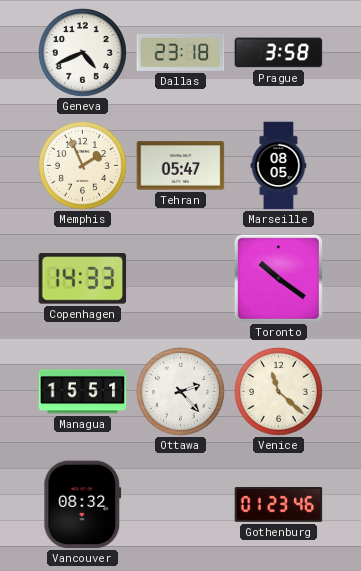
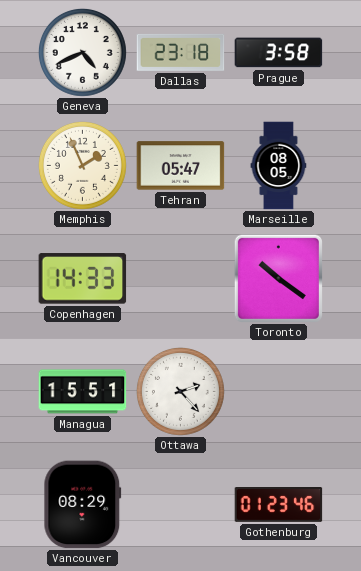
Venice: 11:22 -> none
Vancouver: 08:32 -> 08:29
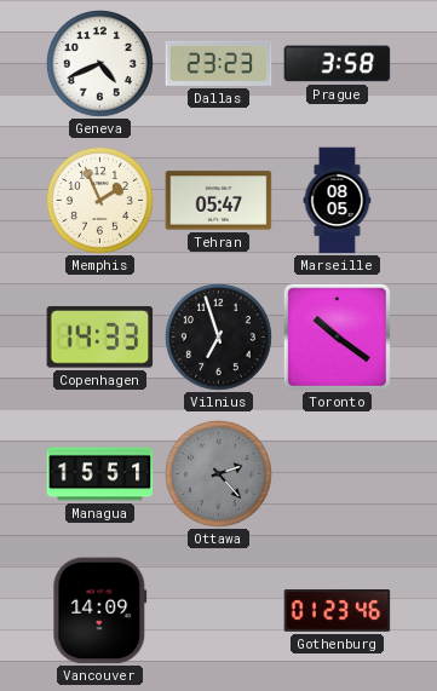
Dallas: 23:18 -> 23:23
Vilnius: none -> 6:57
Ottawa dial: white -> grey
Vancouver: 08:29 -> 14:09
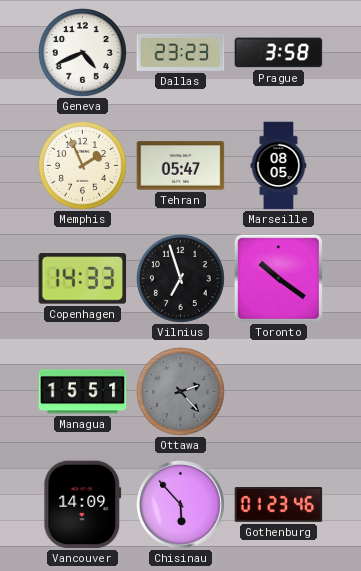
Chisinau: none -> 5:53
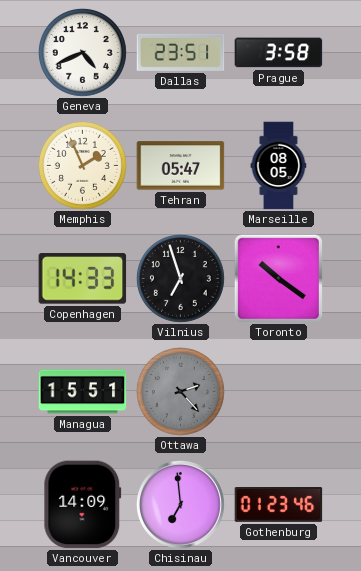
Dallas: 23:23 -> 23:51
Chisinau: 5:53 -> 6:59
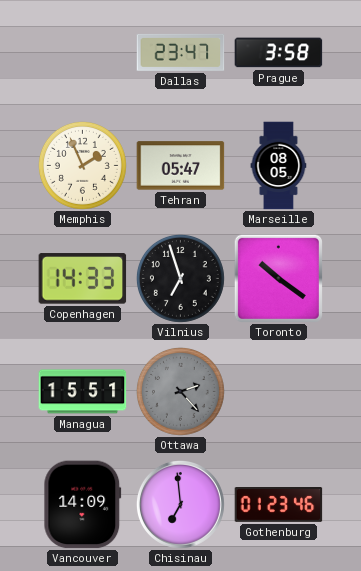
Geneva: 4:41 -> none
Dallas: 23:51 -> 23:47
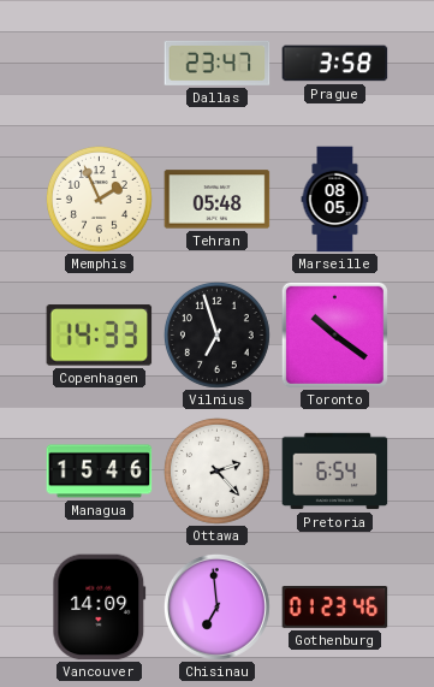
Tehran: 05:47 -> 05:48
Managua: 15:51 -> 15:46
Ottawa dial: grey -> white
Pretoria: none -> 6:54
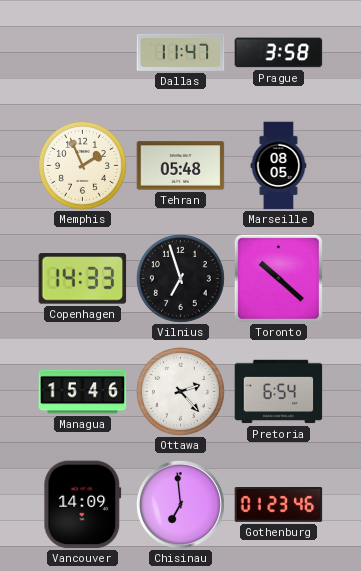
Dallas: 23:47 -> 11:47
Toronto: 10:21 -> 10:22
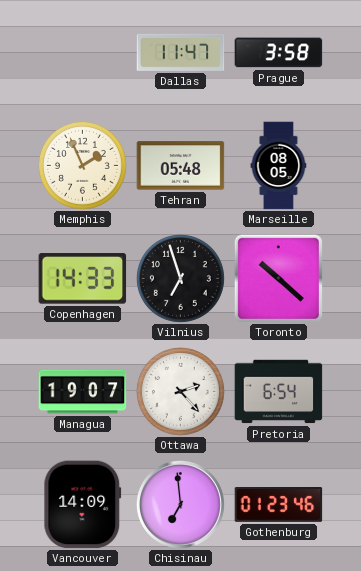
Managua: 15:46 -> 19:07
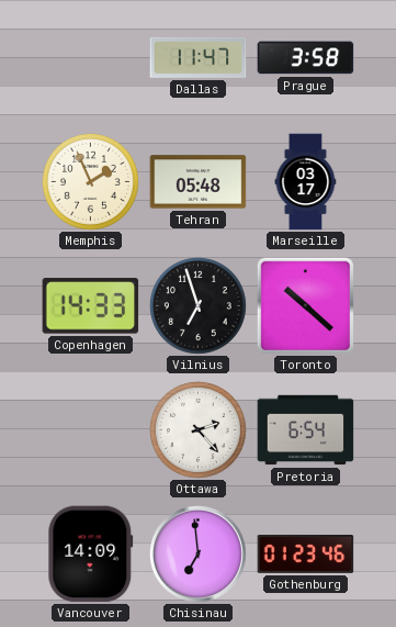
Marseille: 08:05 -> 03:17
Managua: 19:07 -> none
